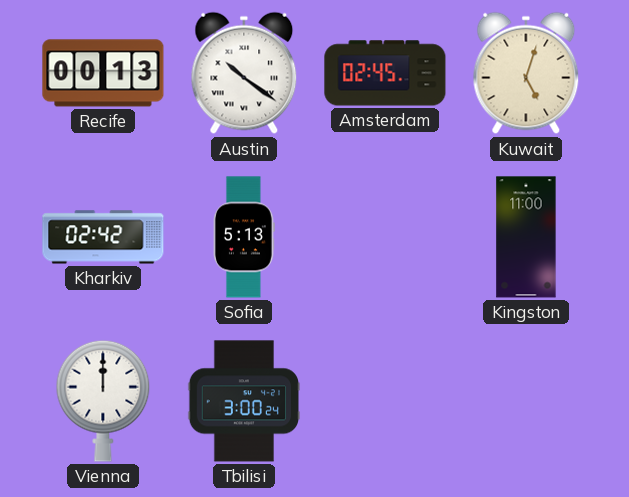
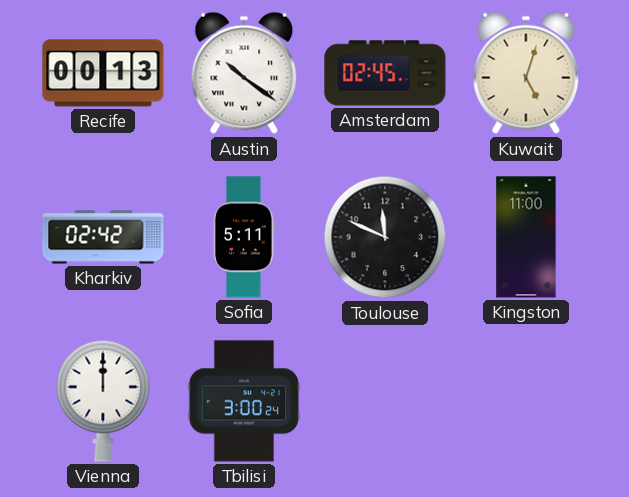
Sofia: 5:13 -> 5:11
Toulouse: none -> 11:49
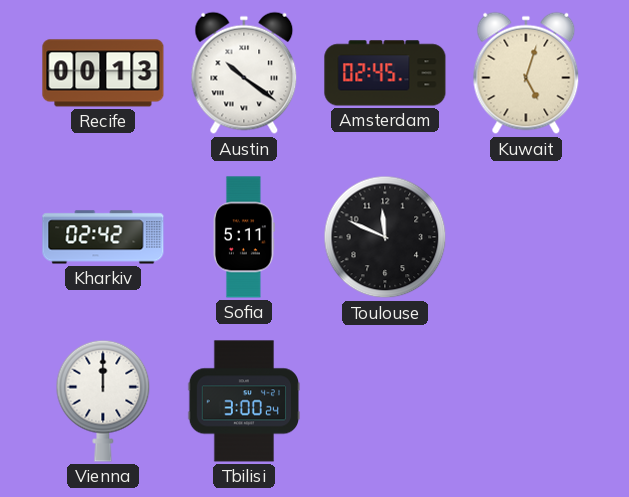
Kingston: 11:00 -> none
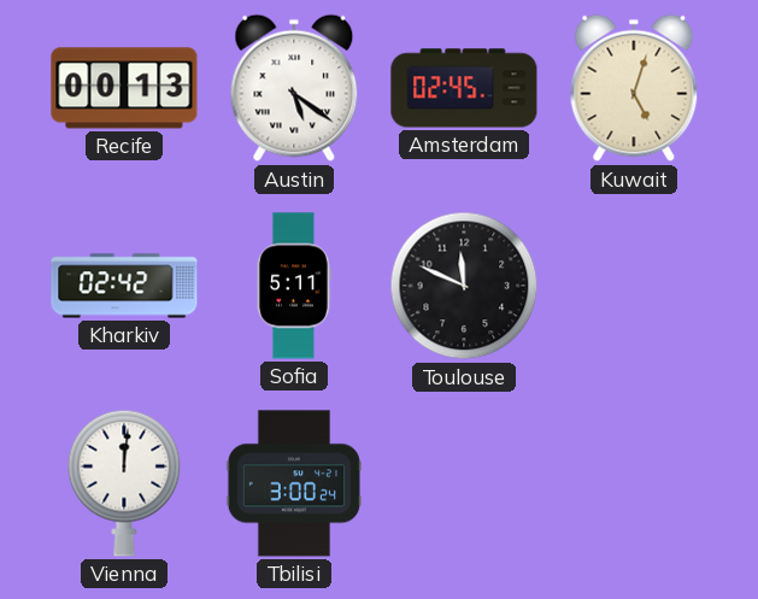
Austin: 10:21 -> 5:21
Vienna: 12:00 -> 12:01
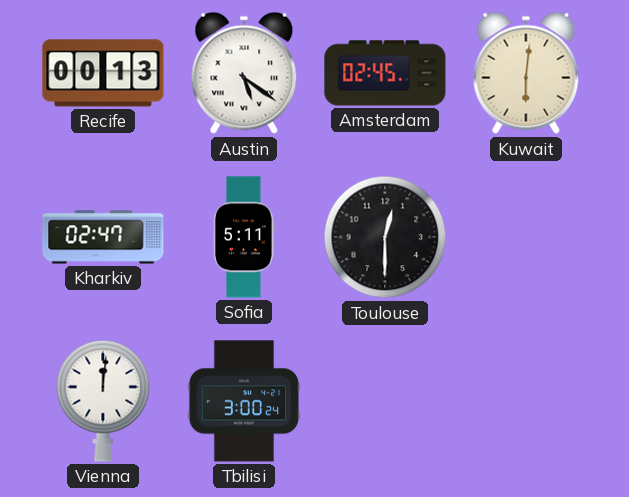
Kuwait: 5:03 -> 6:01
Kharkiv: 02:42 -> 02:47
Toulouse: 11:49 -> 12:30
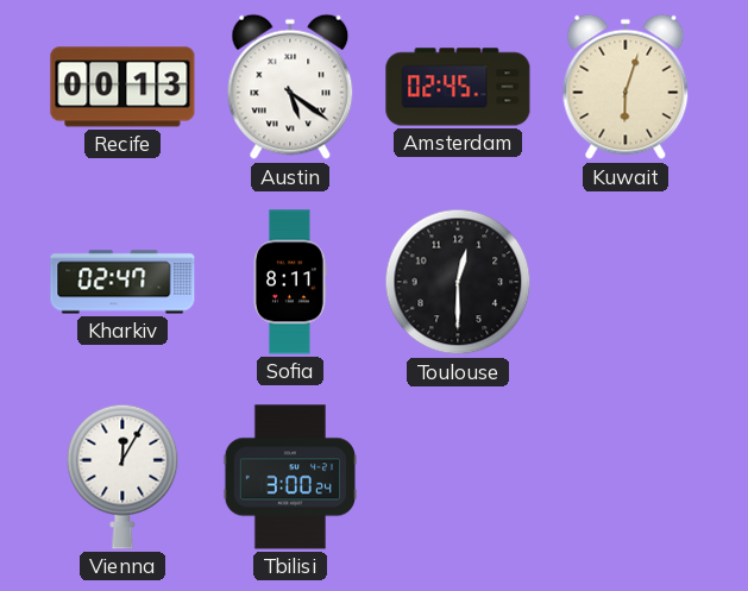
Kuwait: 6:01 -> 6:03
Sofia: 5:11 -> 8:11
Vienna: 12:01 -> 12:05
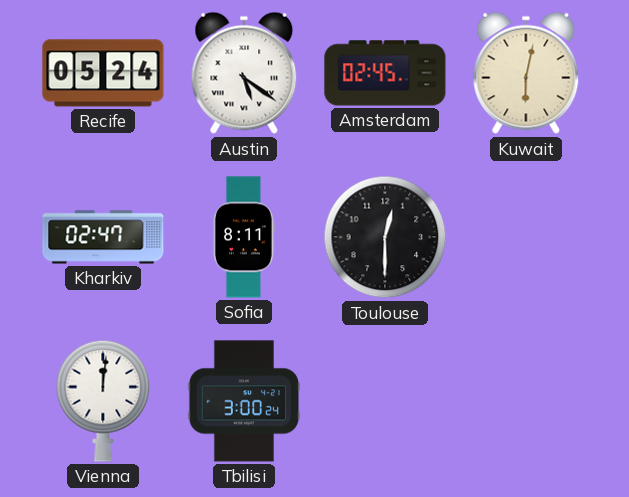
Recife: 00:13 -> 05:24
Kuwait: 6:03 -> 6:02
Vienna: 12:05 -> 12:01
